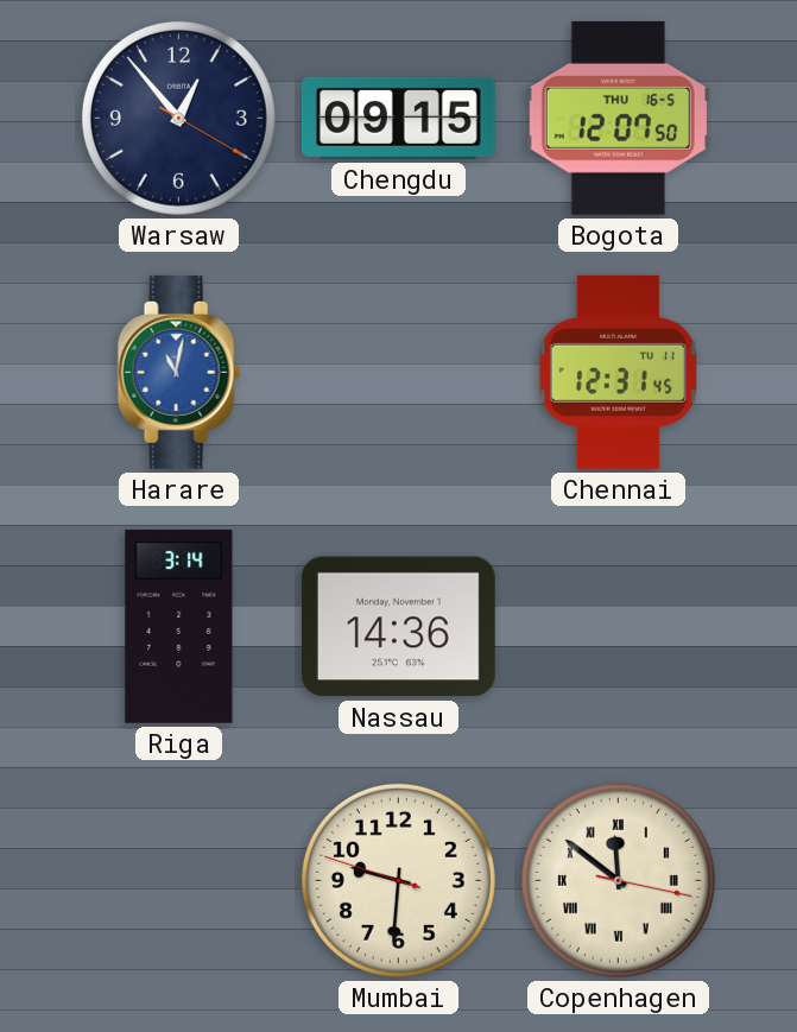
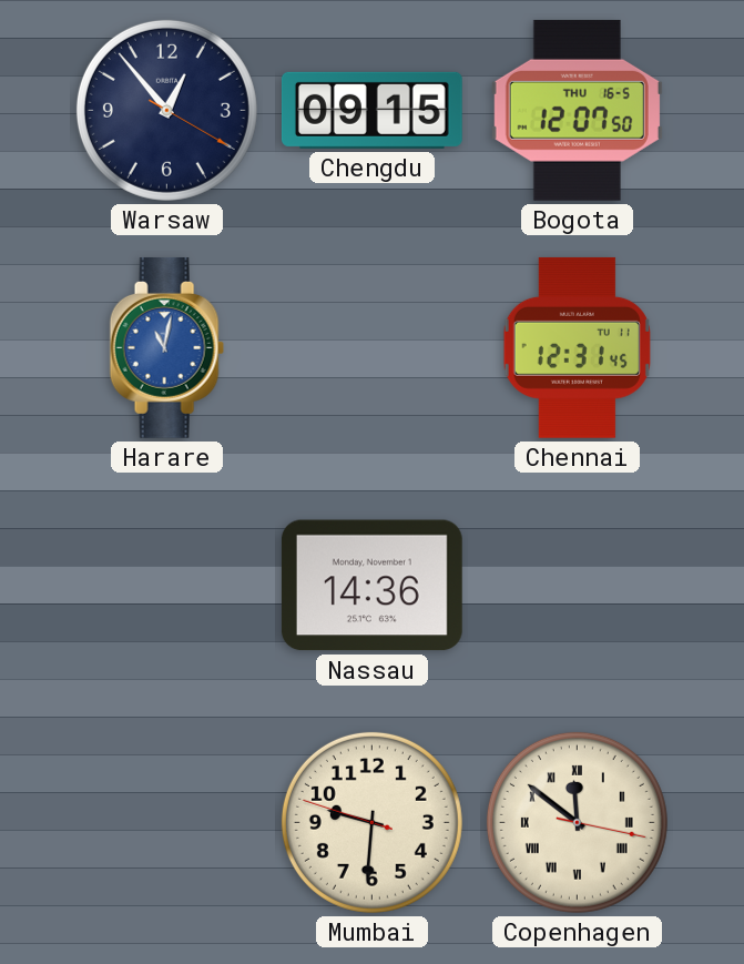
Riga: 3:14 -> none
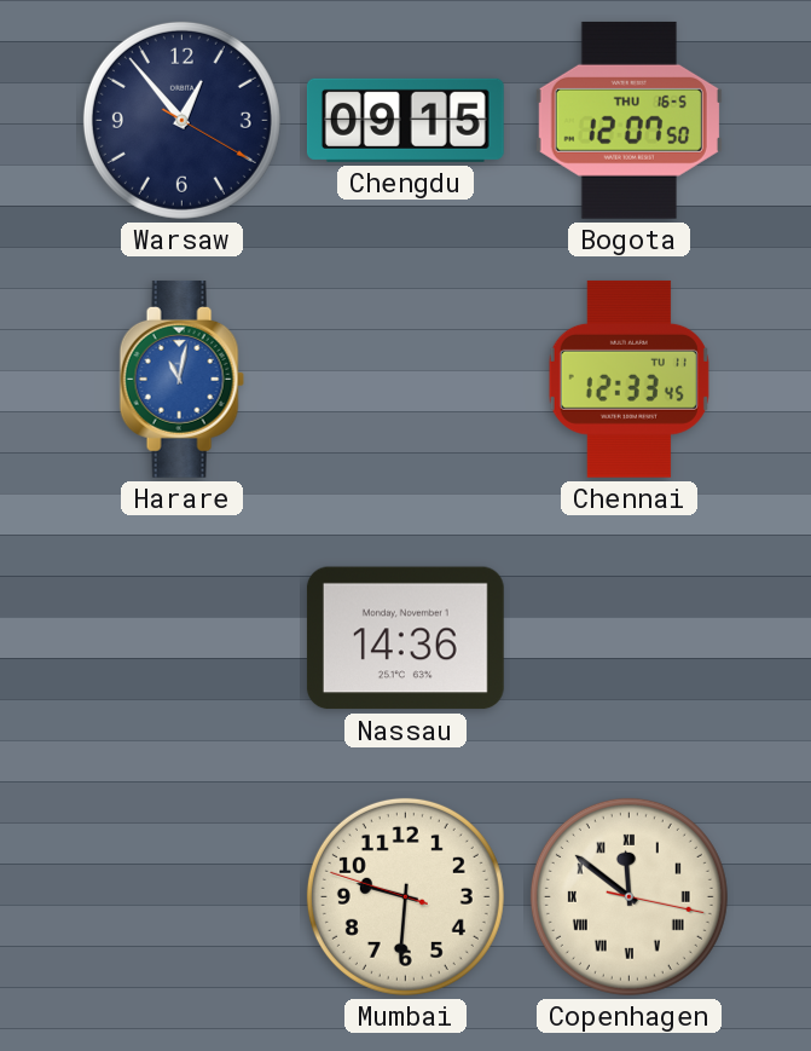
Chennai: 12:31 -> 12:33
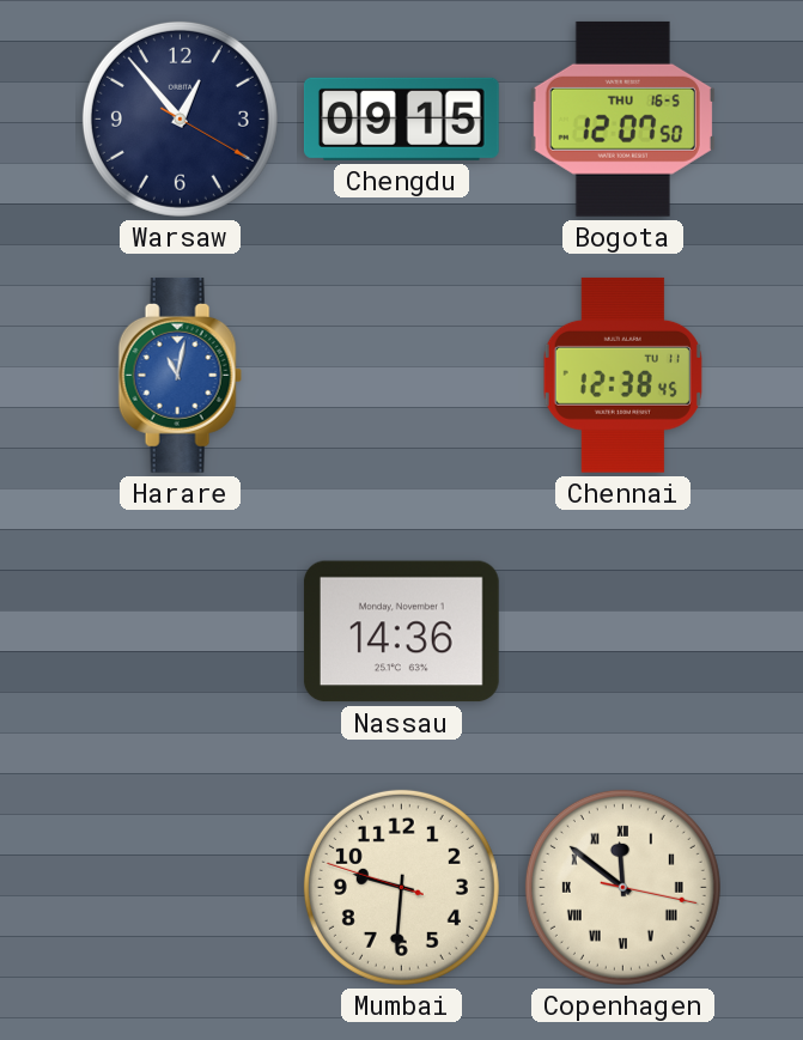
Chennai: 12:33 -> 12:38
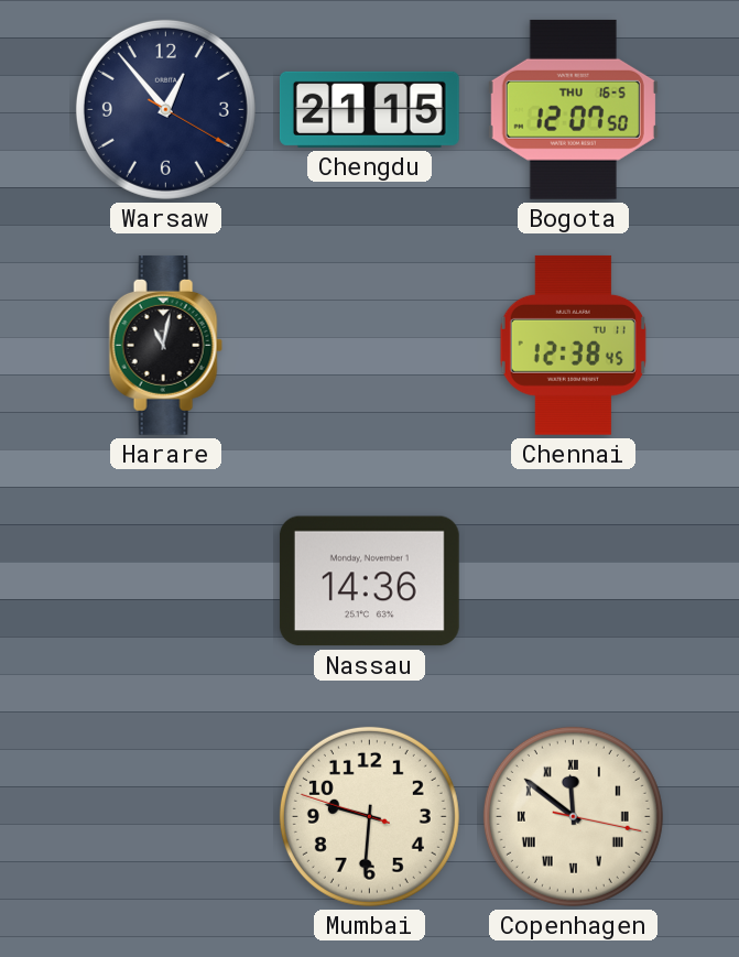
Chengdu: 09:15 -> 21:15
Harare dial: blue -> black
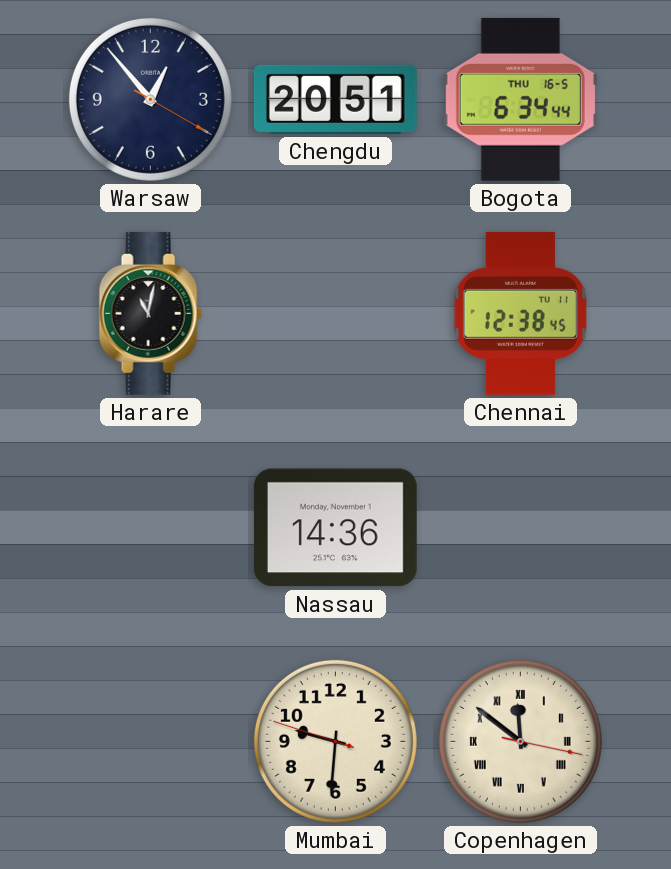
Chengdu: 21:15 -> 20:51
Bogota: 12:07 -> 6:34
